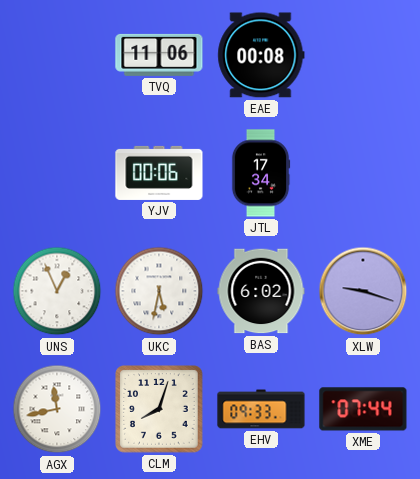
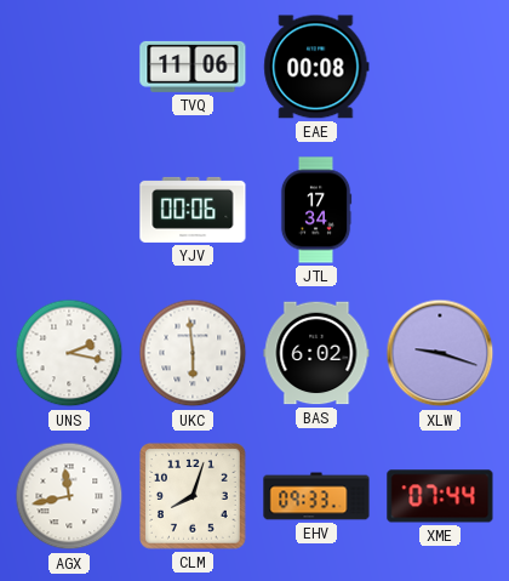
UNS: 12:56 -> 2:17
UKC: 5:32 -> 5:59
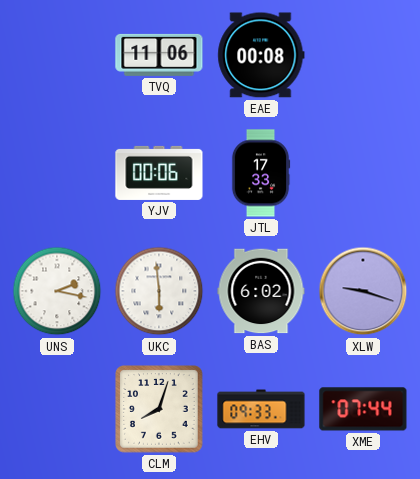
JTL: 17:34 -> 17:33
AGX: 11:43 -> none
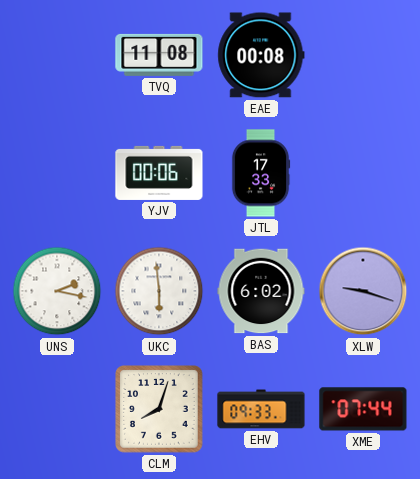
TVQ: 11:06 -> 11:08
